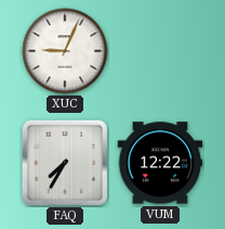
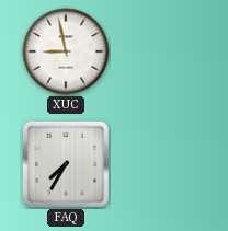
XUC: 9:04 -> 8:58
VUM: 12:22 -> none
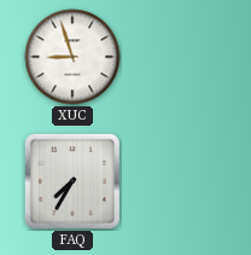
XUC: 8:58 -> 8:57
